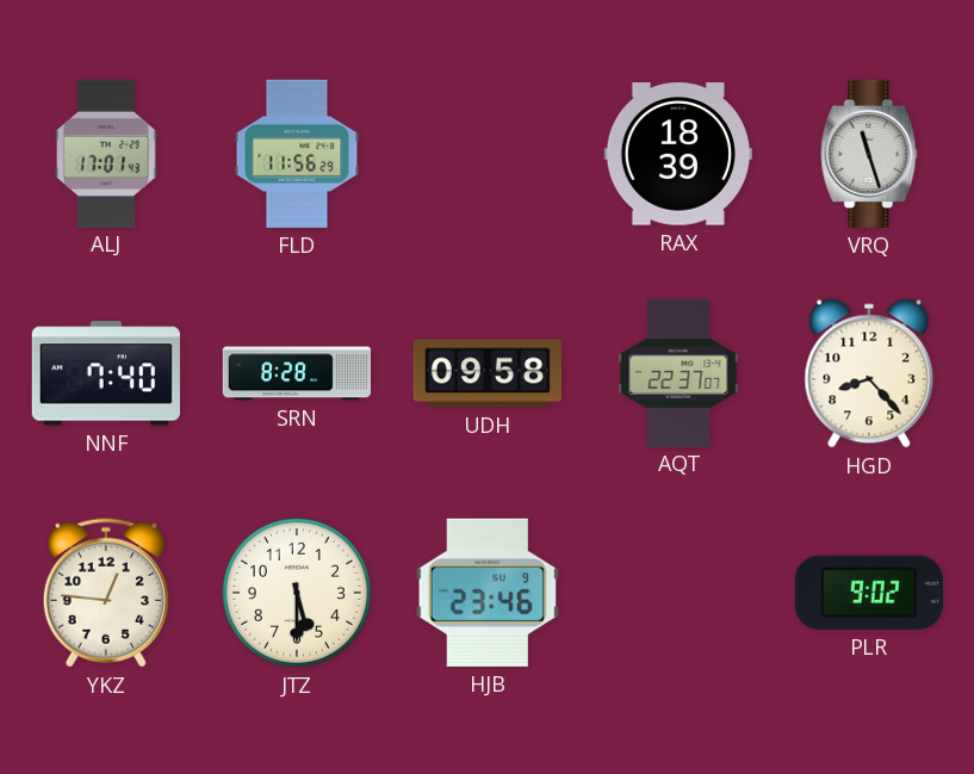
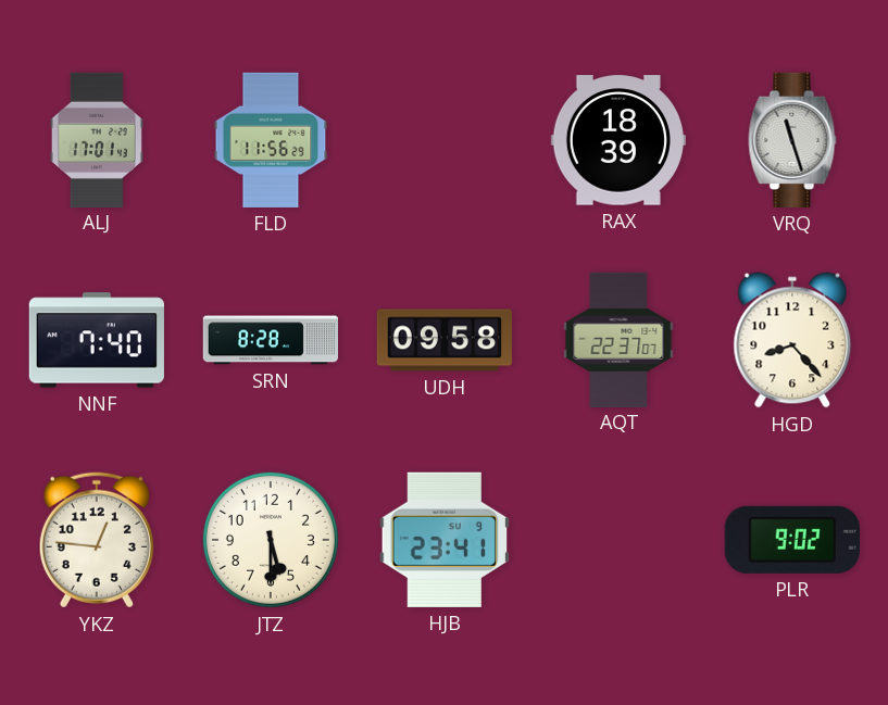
HJB: 23:46 -> 23:41
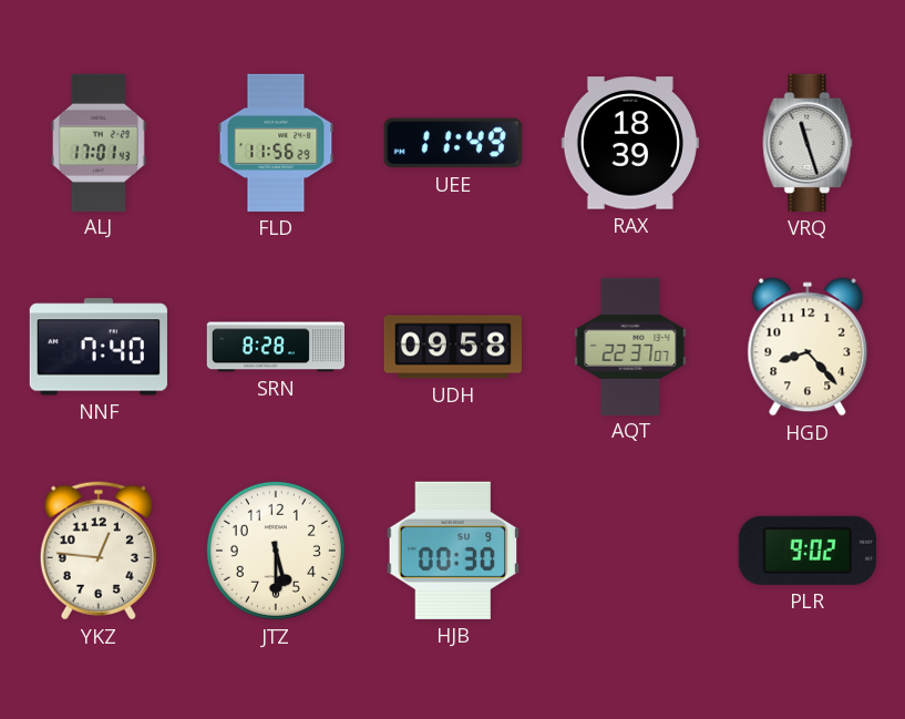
UEE: none -> 11:49
HJB: 23:41 -> 00:30
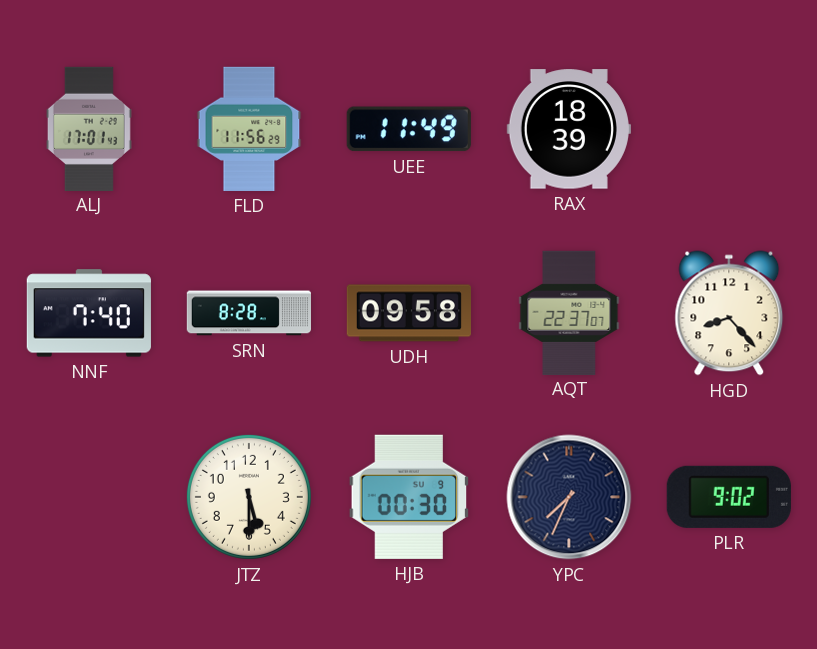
VRQ: 11:27 -> none
YKZ: 12:46 -> none
YPC: none -> 7:34
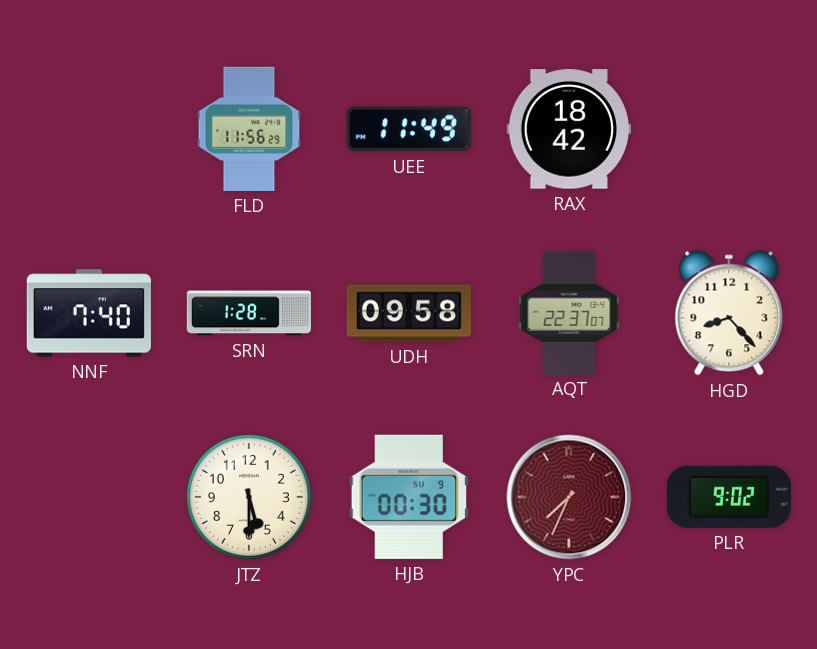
ALJ: 17:01 -> none
RAX: 18:39 -> 18:42
SRN: 8:28 -> 1:28
YPC dial: navy -> burgundy
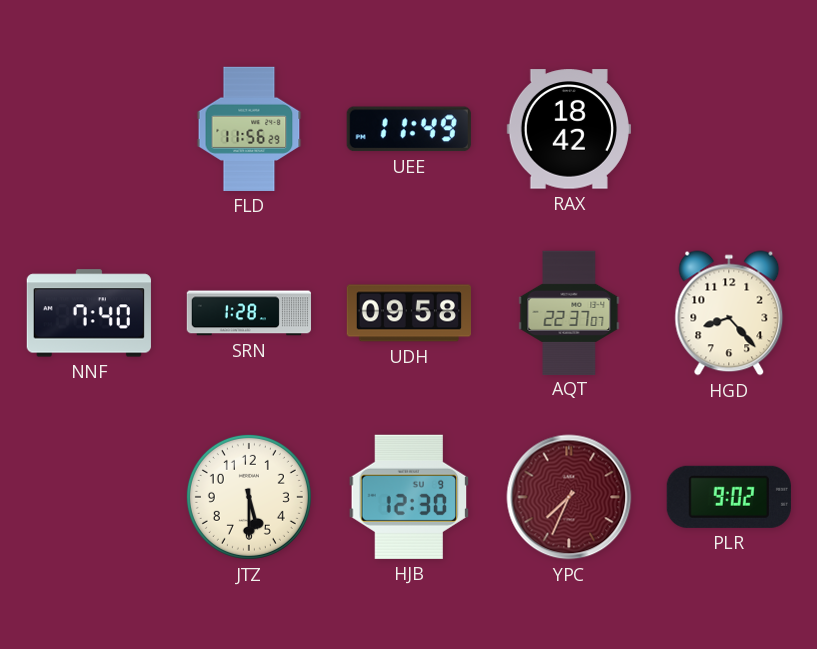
HJB: 00:30 -> 12:30
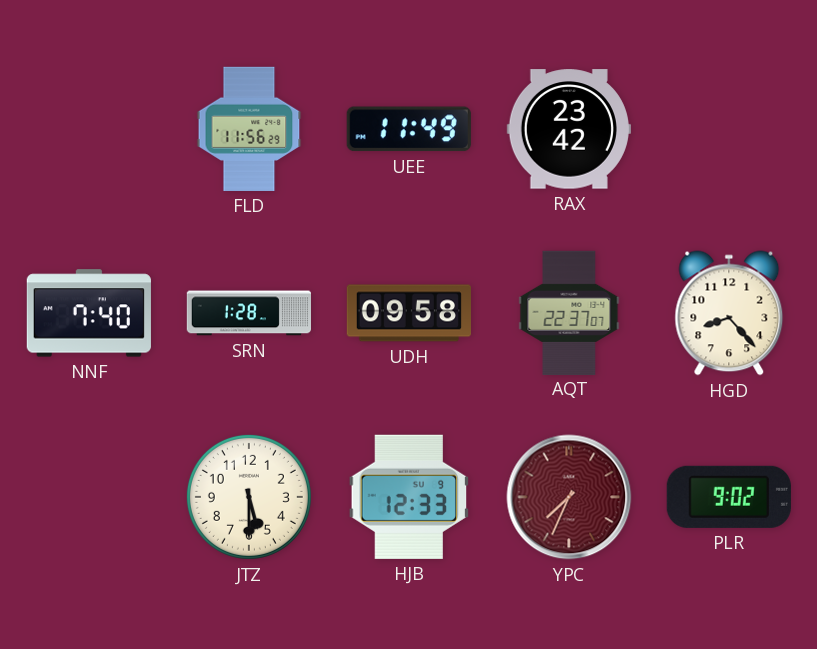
RAX: 18:42 -> 23:42
HJB: 12:30 -> 12:33
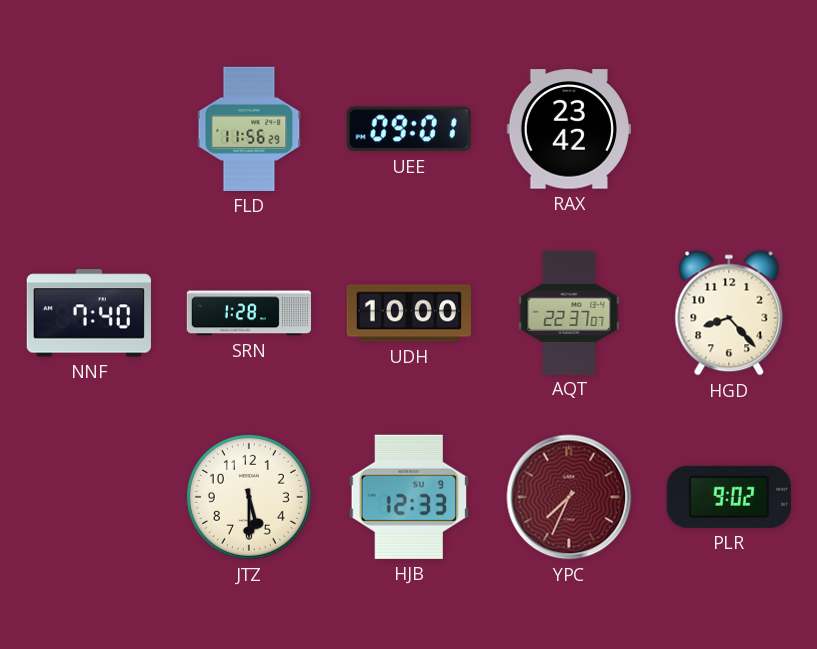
UEE: 11:49 -> 09:01
UDH: 09:58 -> 10:00
